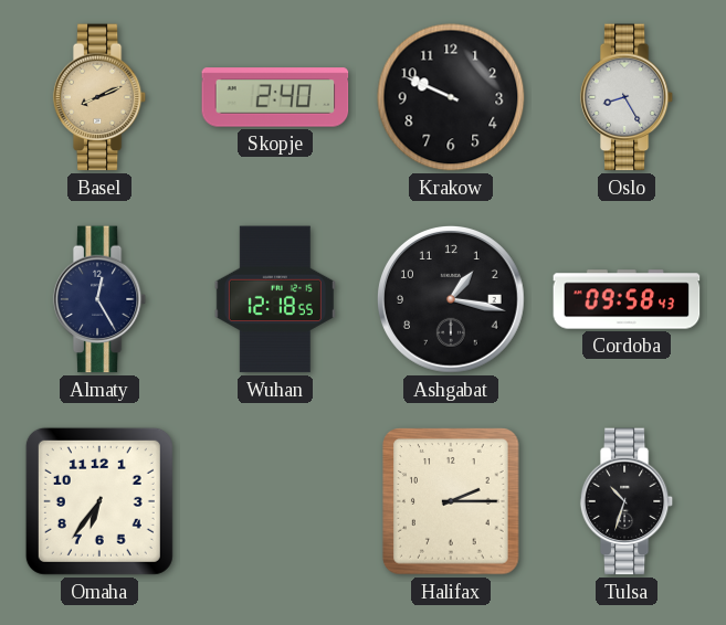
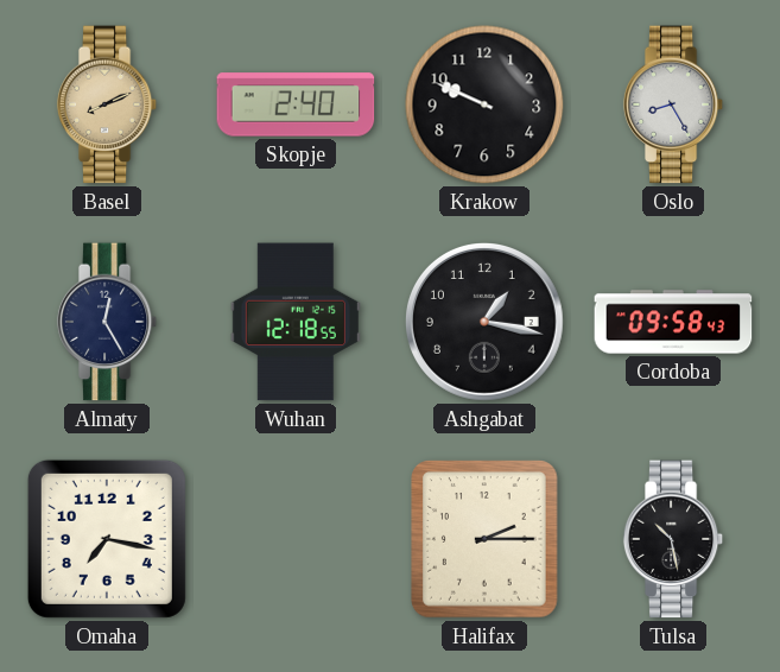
Omaha: 6:36 -> 7:17
Tulsa: 10:33 -> 10:28
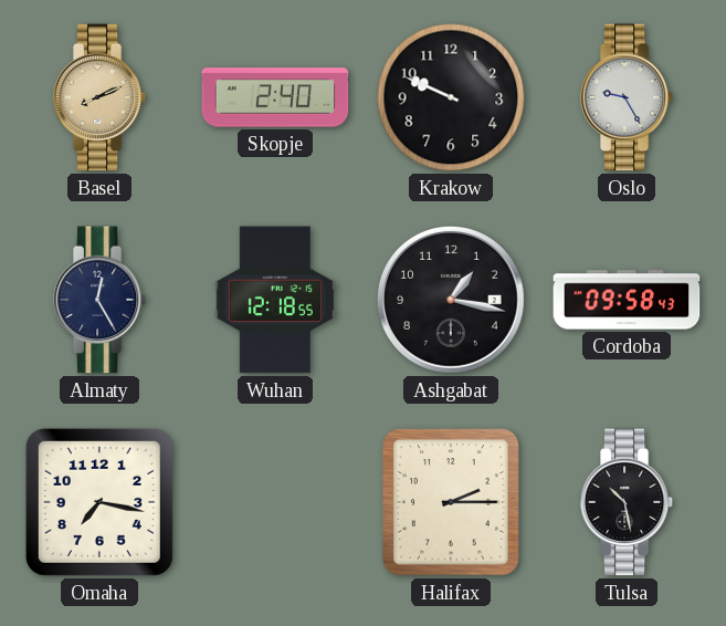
Oslo: 8:25 -> 9:25
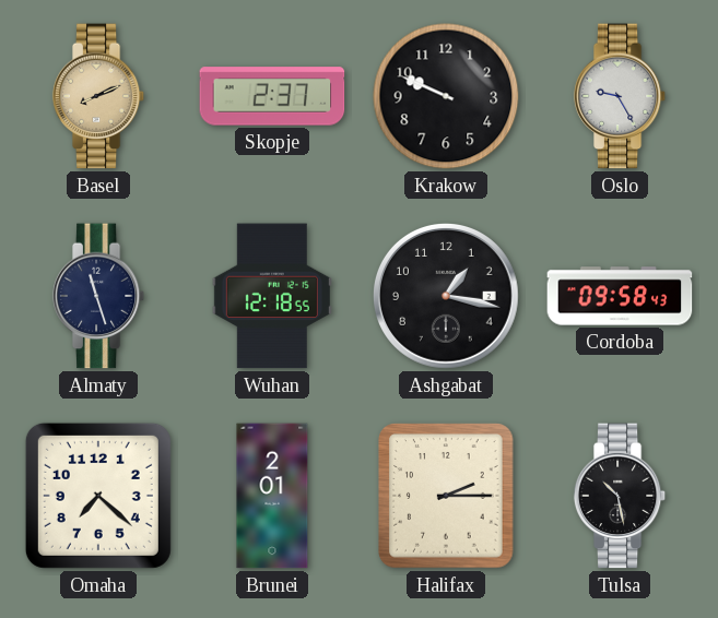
Skopje: 2:40 -> 2:37
Almaty: 12:25 -> 11:27
Omaha: 7:17 -> 7:22
Brunei: none -> 2:01
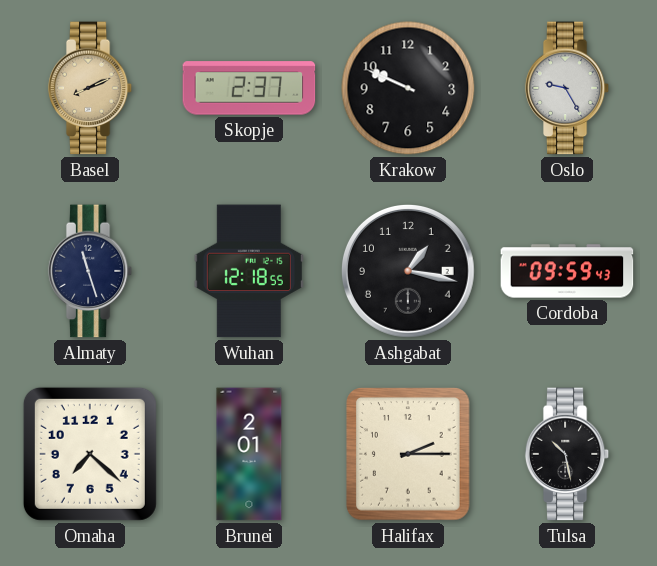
Cordoba: 09:58 -> 09:59
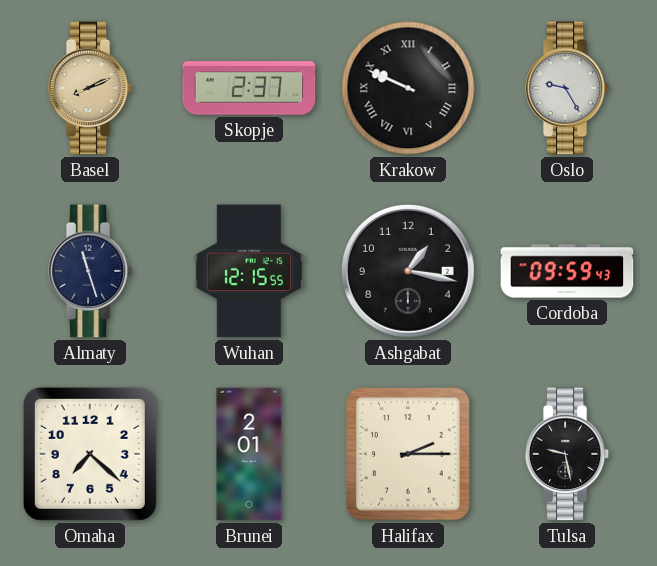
Krakow numerals: Arabic -> Roman
Wuhan: 12:18 -> 12:15
Tulsa: 10:28 -> 9:28
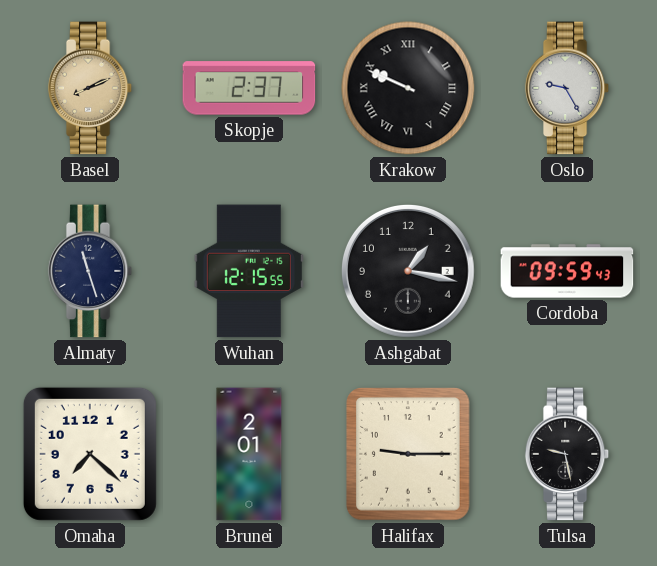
Halifax: 2:15 -> 9:15
